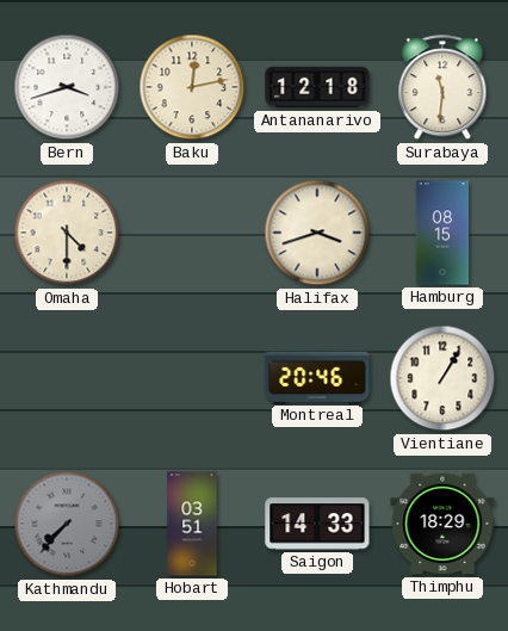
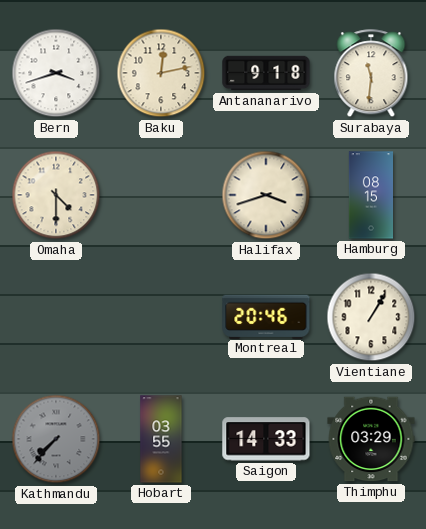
Antananarivo: 12:18 -> 9:18
Hobart: 03:51 -> 03:55
Thimphu: 18:29 -> 03:29
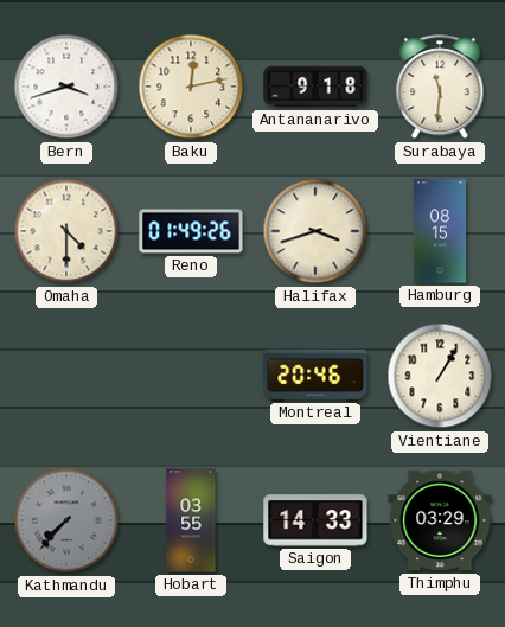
Reno: none -> 01:49
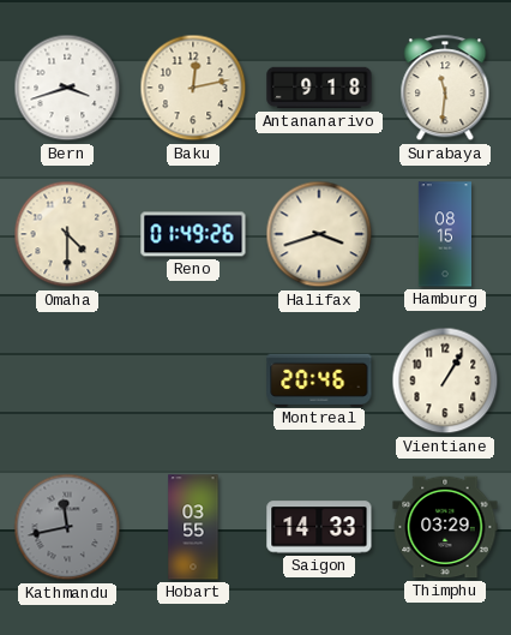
Kathmandu: 7:37 -> 11:43
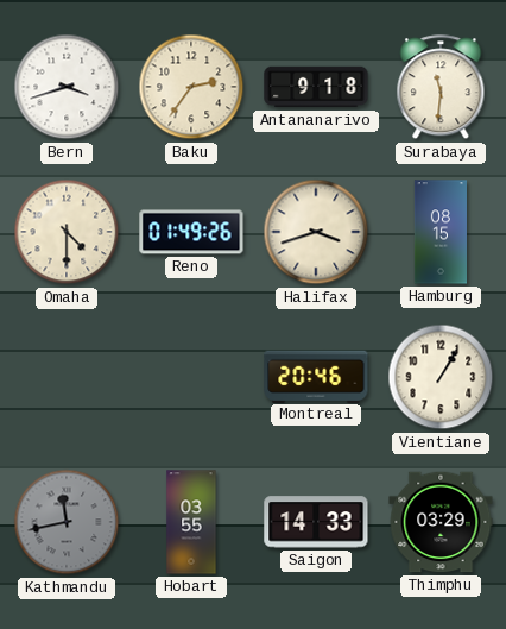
Baku: 12:13 -> 2:36
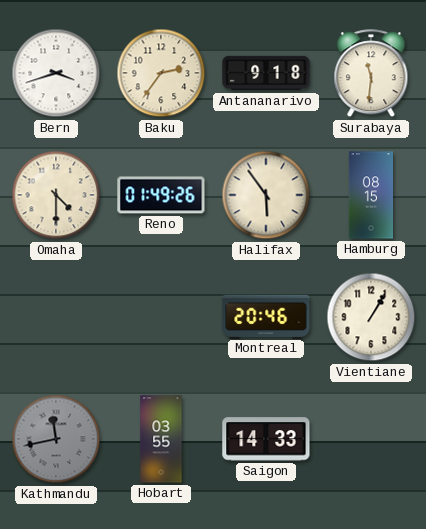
Halifax: 3:42 -> 5:54
Thimphu: 03:29 -> none
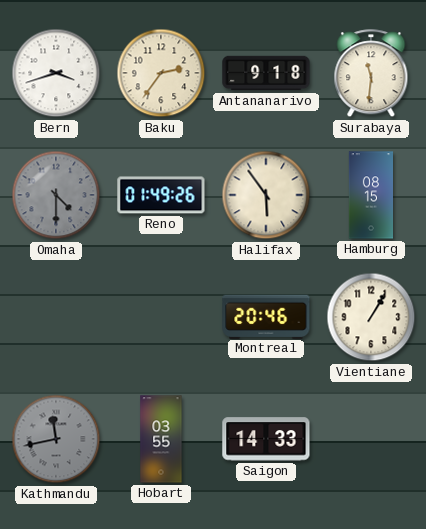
Omaha dial: cream -> grey
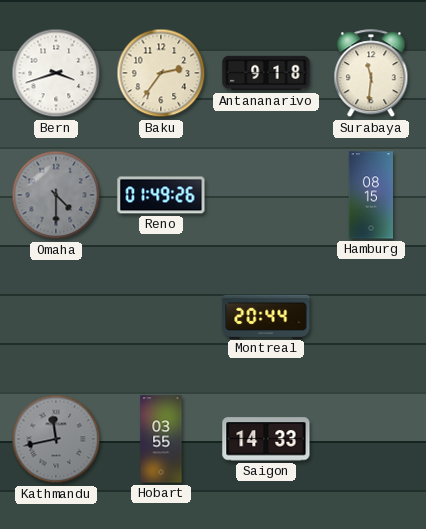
Halifax: 5:54 -> none
Montreal: 20:46 -> 20:44
Vientiane: 1:05 -> none
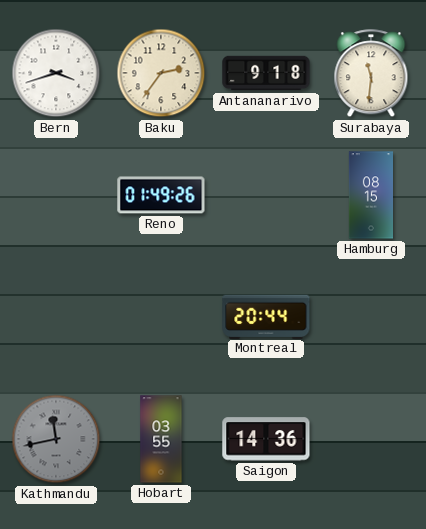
Omaha: 4:30 -> none
Saigon: 14:33 -> 14:36
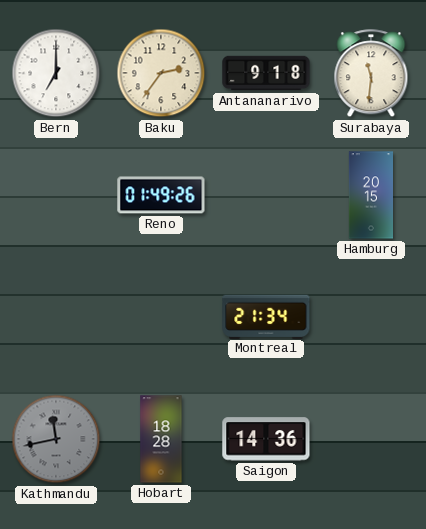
Bern: 3:42 -> 7:00
Hamburg: 08:15 -> 20:15
Montreal: 20:44 -> 21:34
Hobart: 03:55 -> 18:28
